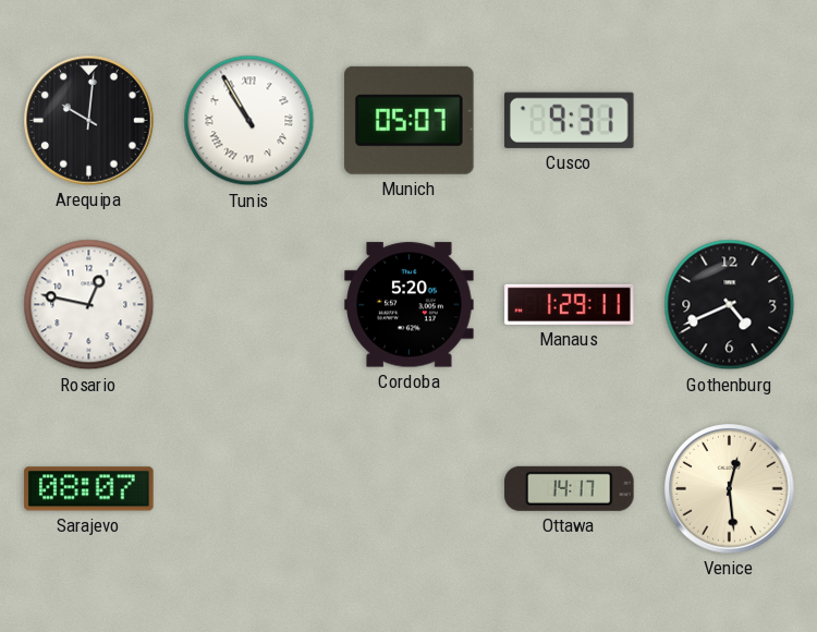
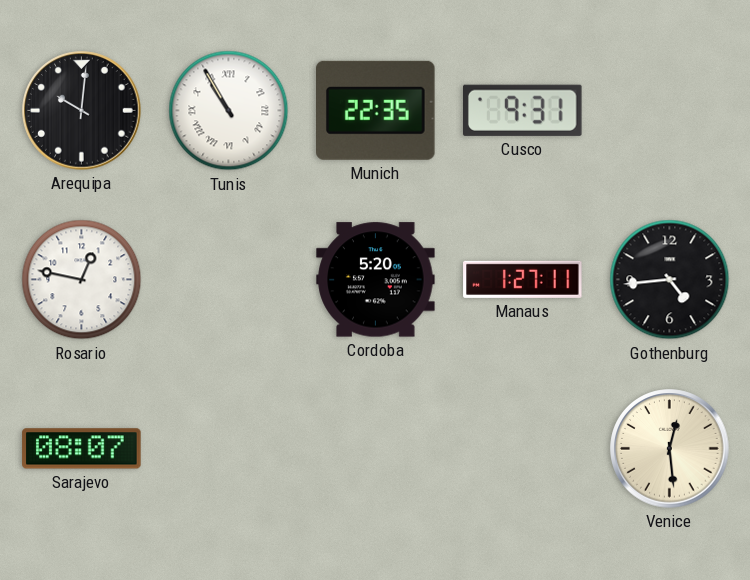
Munich: 05:07 -> 22:35
Manaus: 1:29 -> 1:27
Gothenburg: 4:41 -> 4:44
Ottawa: 14:17 -> none
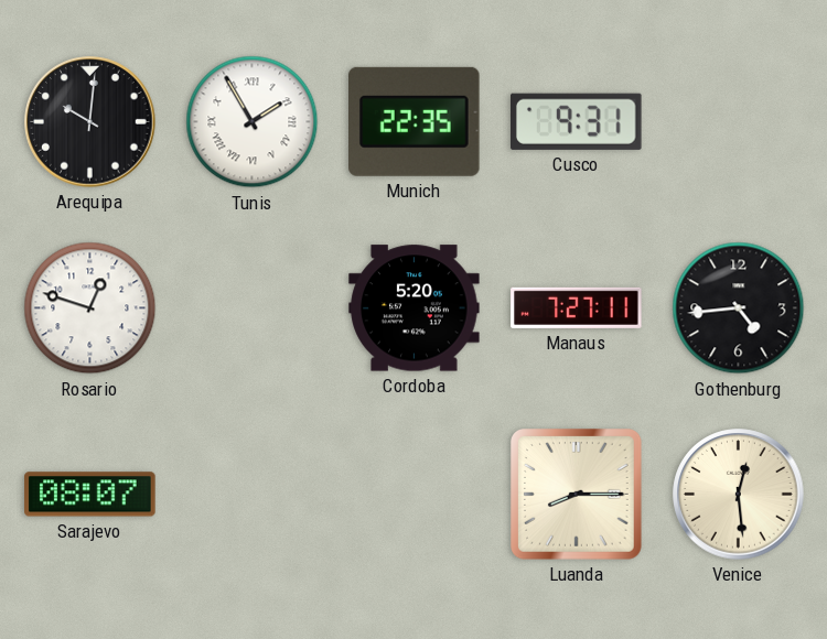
Tunis: 10:55 -> 1:55
Rosario: 12:47 -> 12:48
Manaus: 1:27 -> 7:27
Luanda: none -> 8:15
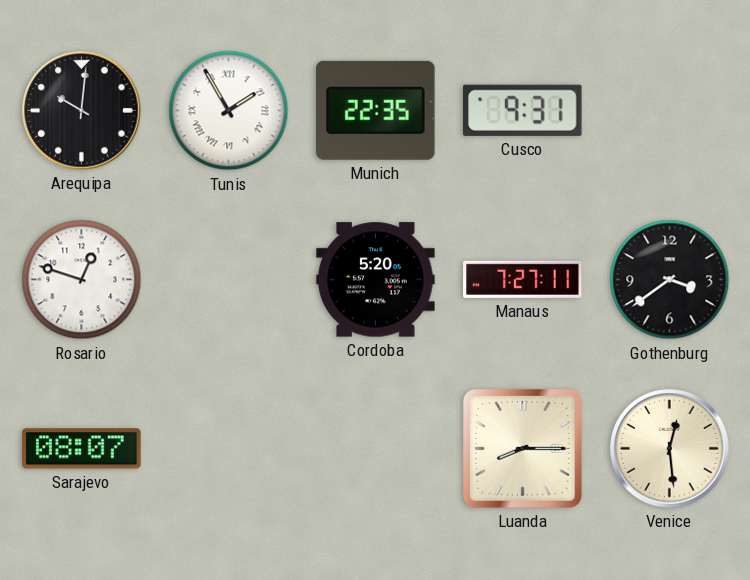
Gothenburg: 4:44 -> 3:39
